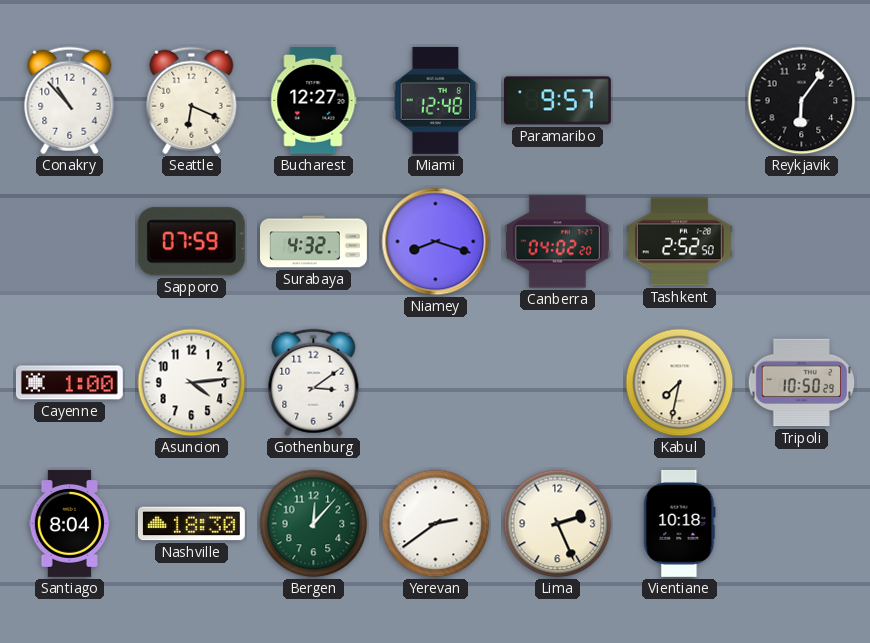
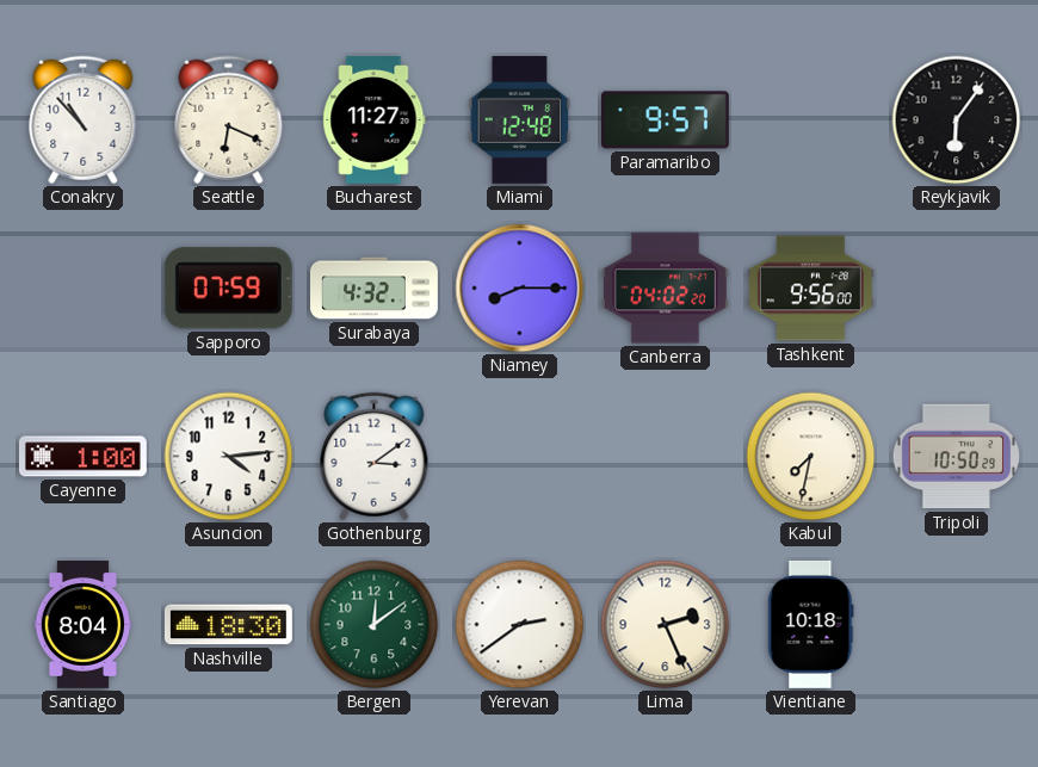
Bucharest: 12:27 -> 11:27
Niamey: 8:18 -> 8:15
Tashkent: 2:52 -> 9:56
Bergen: 12:07 -> 12:09
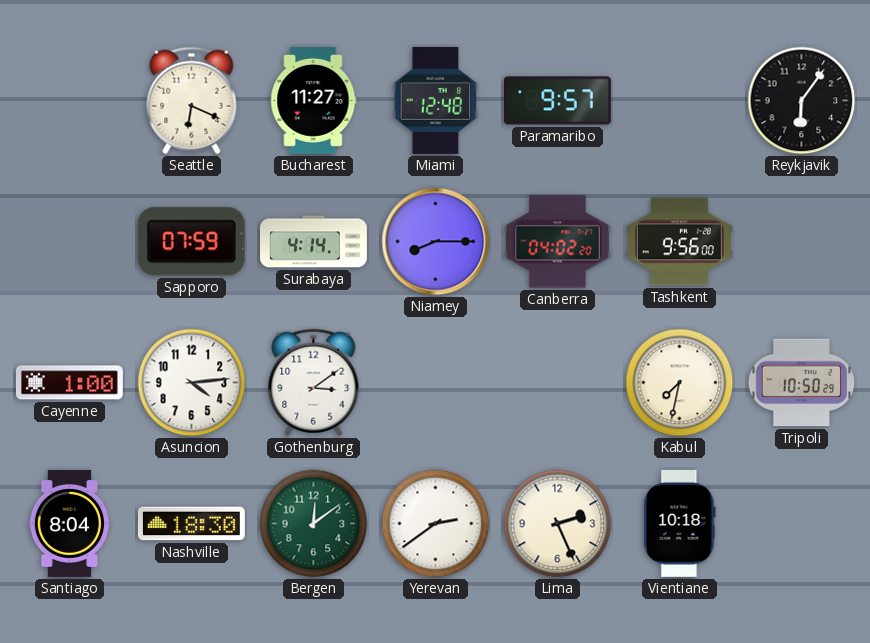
Conakry: 10:53 -> none
Surabaya: 4:32 -> 4:14
